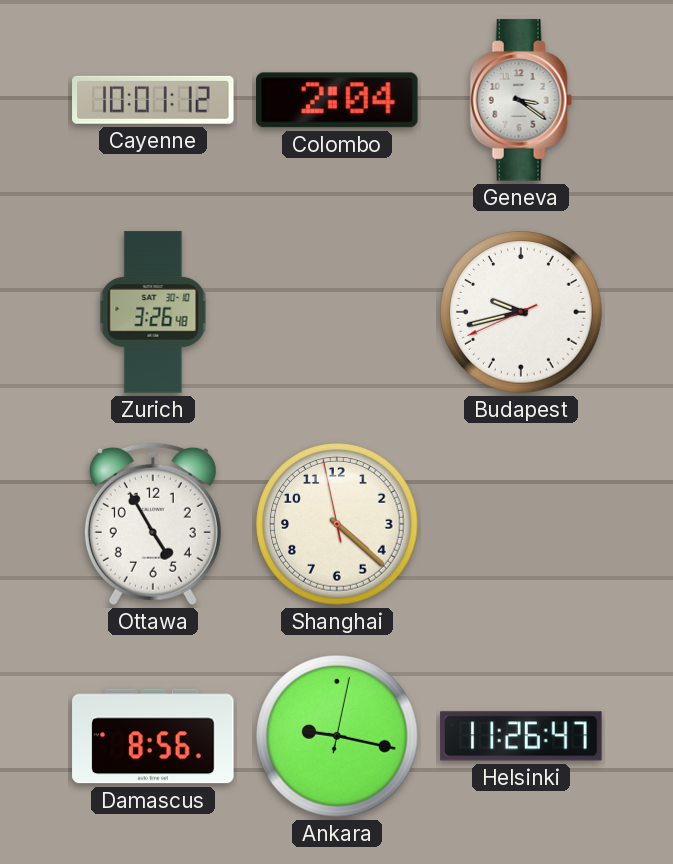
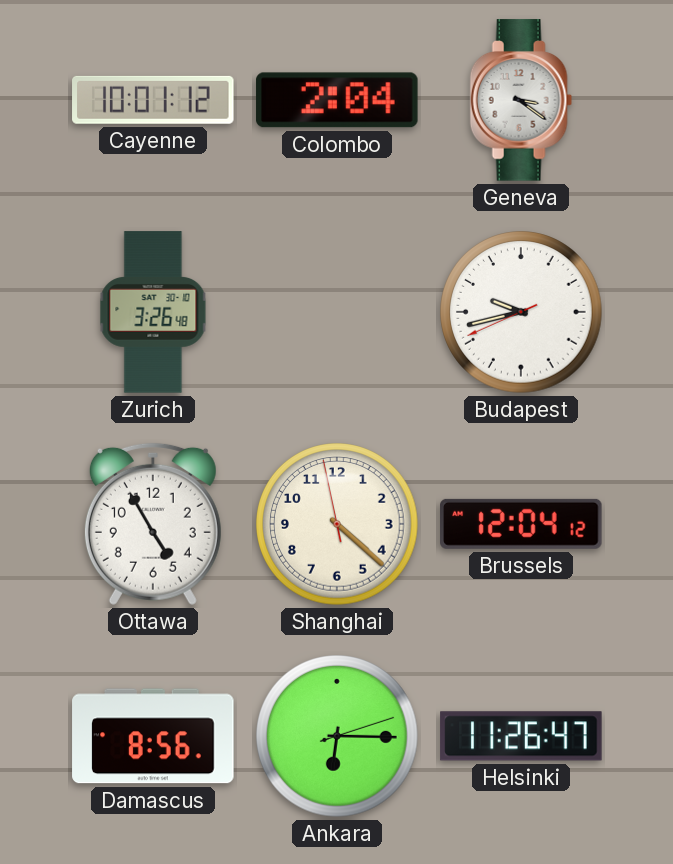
Brussels: none -> 12:04
Ankara: 9:17 -> 6:15
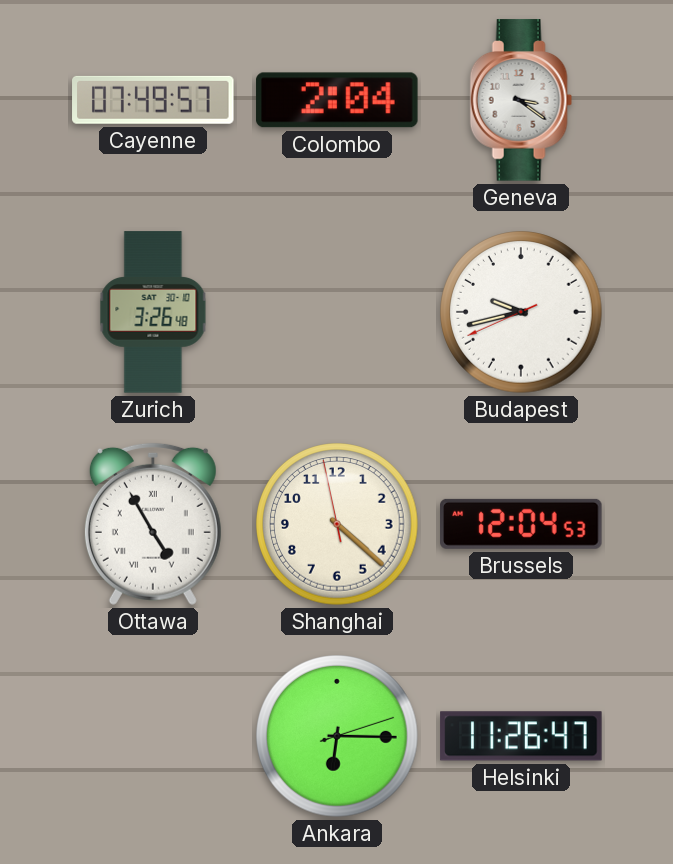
Cayenne: 10:01 -> 07:49
Ottawa numerals: Arabic -> Roman
Brussels: 12:04:12 -> 12:04:53
Damascus: 8:56 -> none
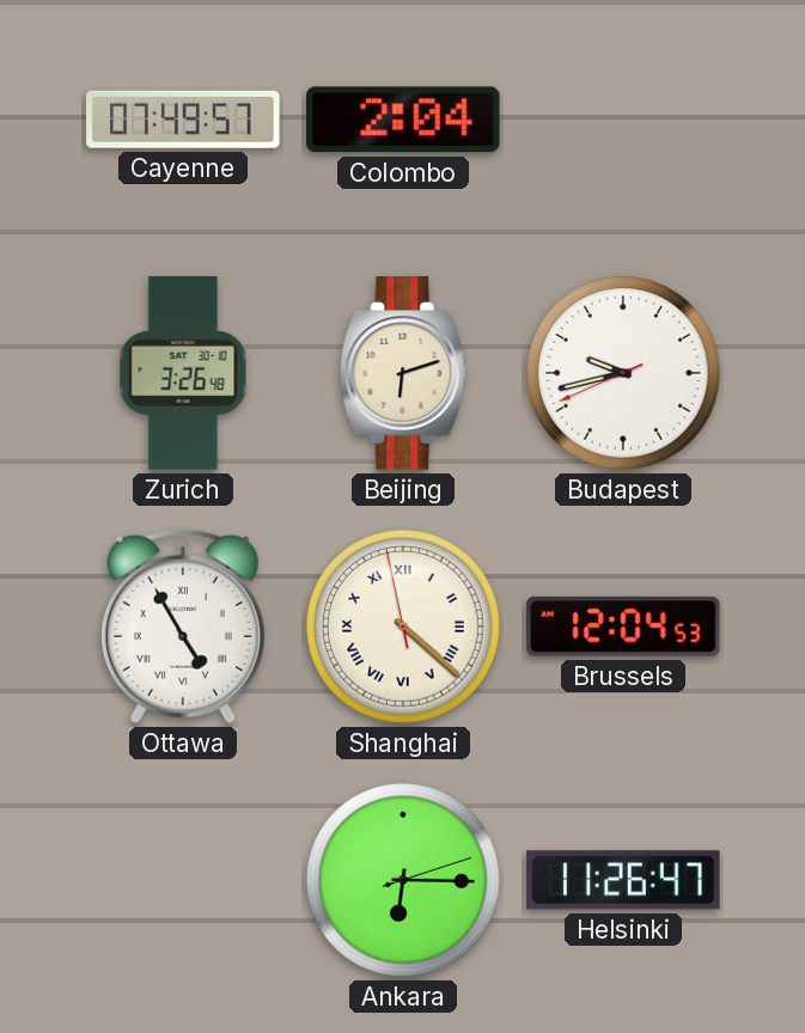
Geneva: 3:21 -> none
Beijing: none -> 6:12
Shanghai numerals: Arabic -> Roman
